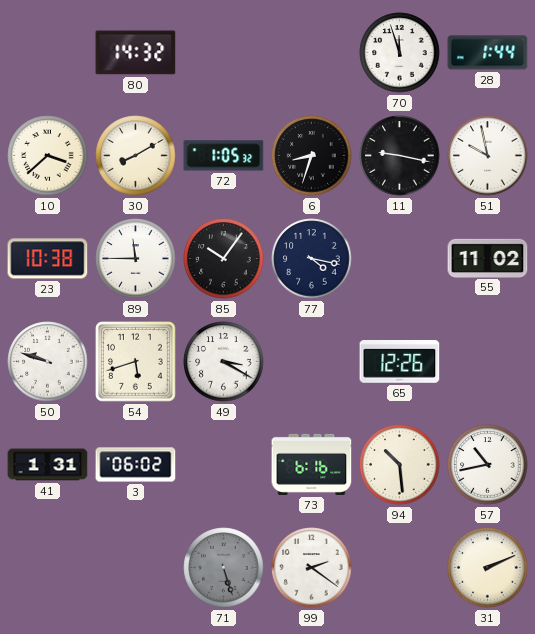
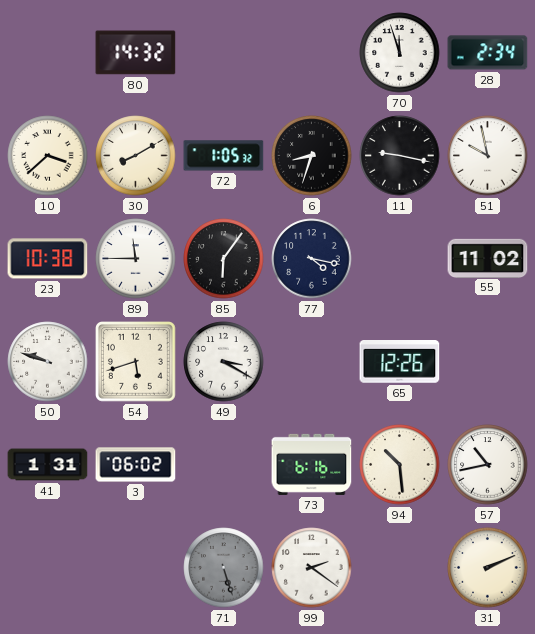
28: 1:44 -> 2:34
85: 10:06 -> 6:06
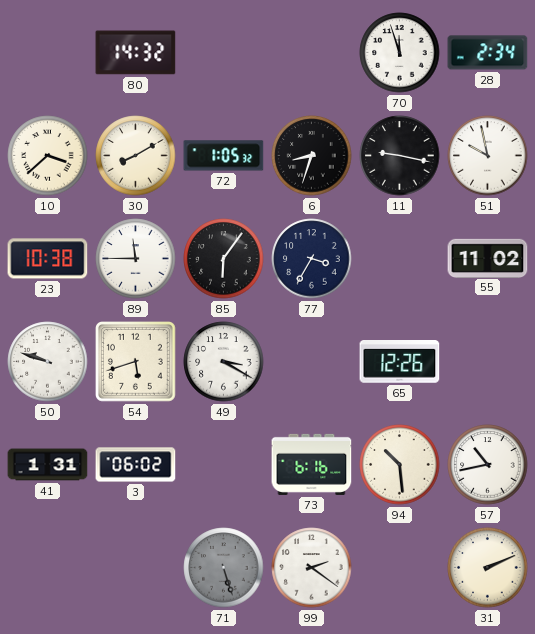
77: 4:17 -> 3:35
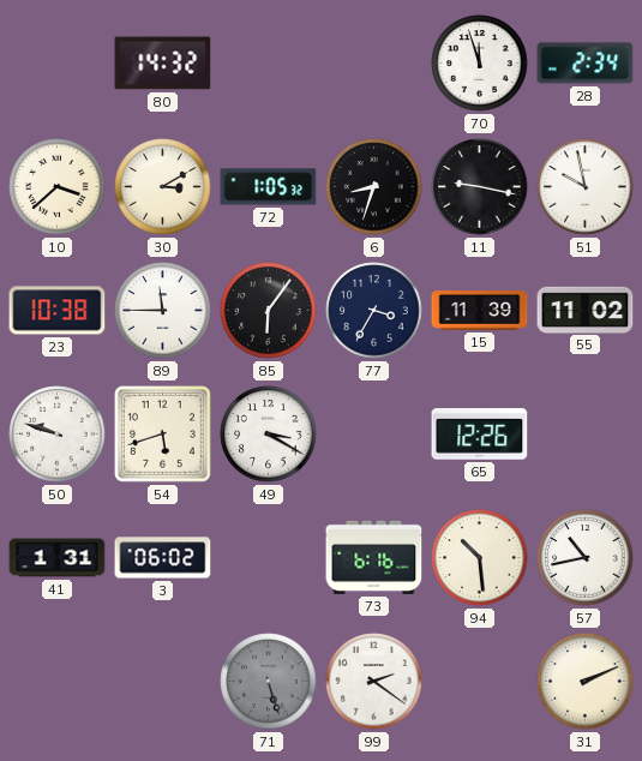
30: 8:10 -> 3:10
15: none -> 11:39
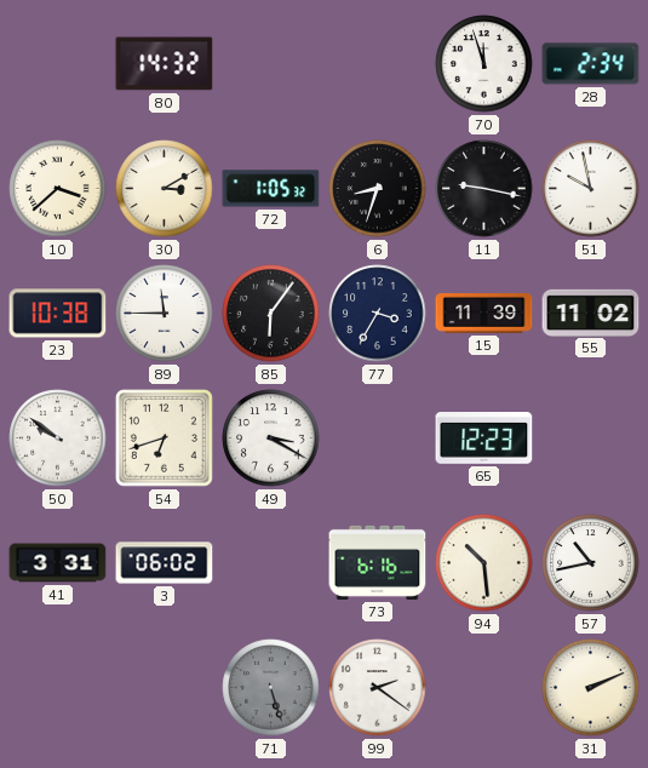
50: 9:48 -> 9:51
54: 5:42 -> 6:42
65: 12:26 -> 12:23
41: 1:31 -> 3:31
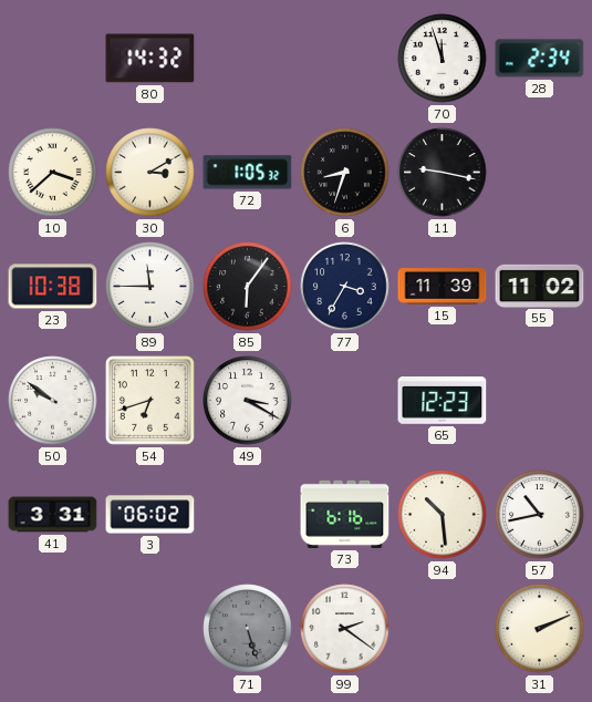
51: 9:58 -> none
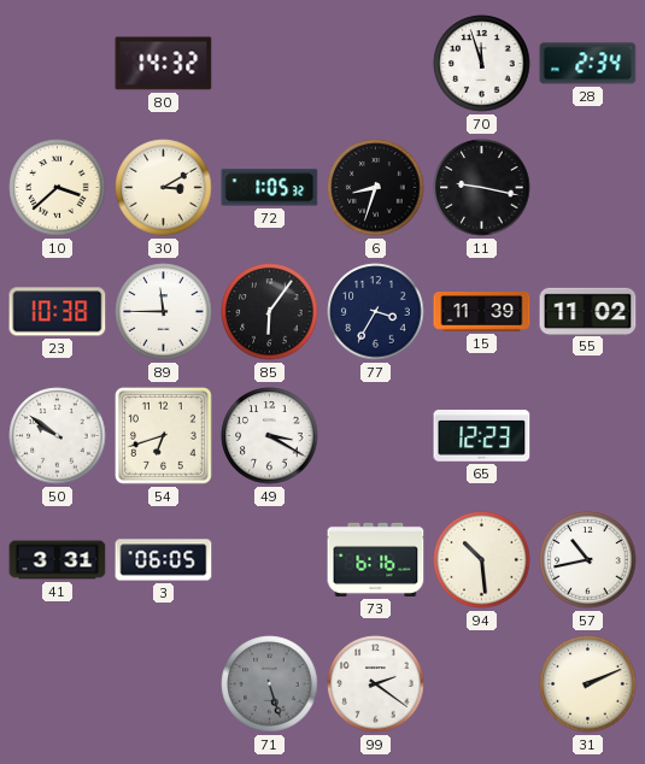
3: 06:02 -> 06:05
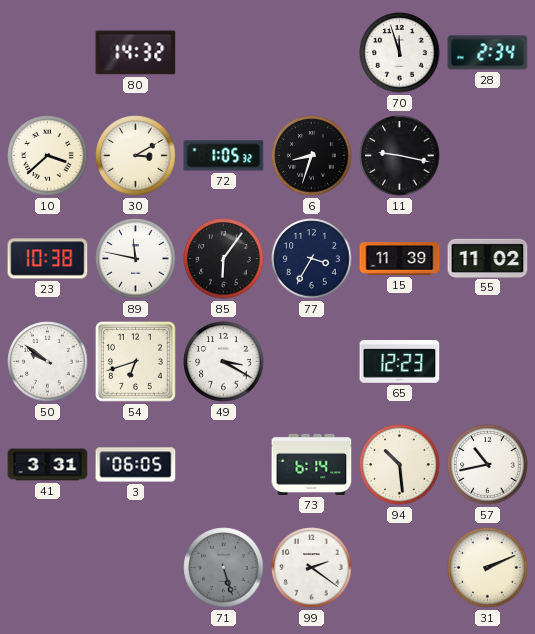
89: 11:45 -> 11:47
73: 6:16 -> 6:14
